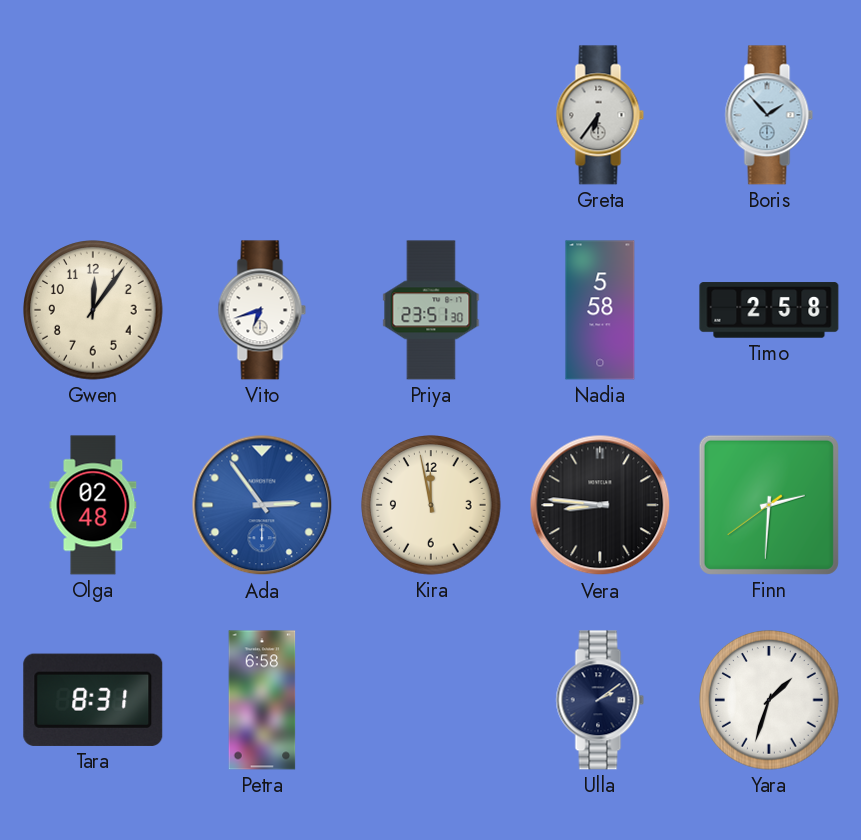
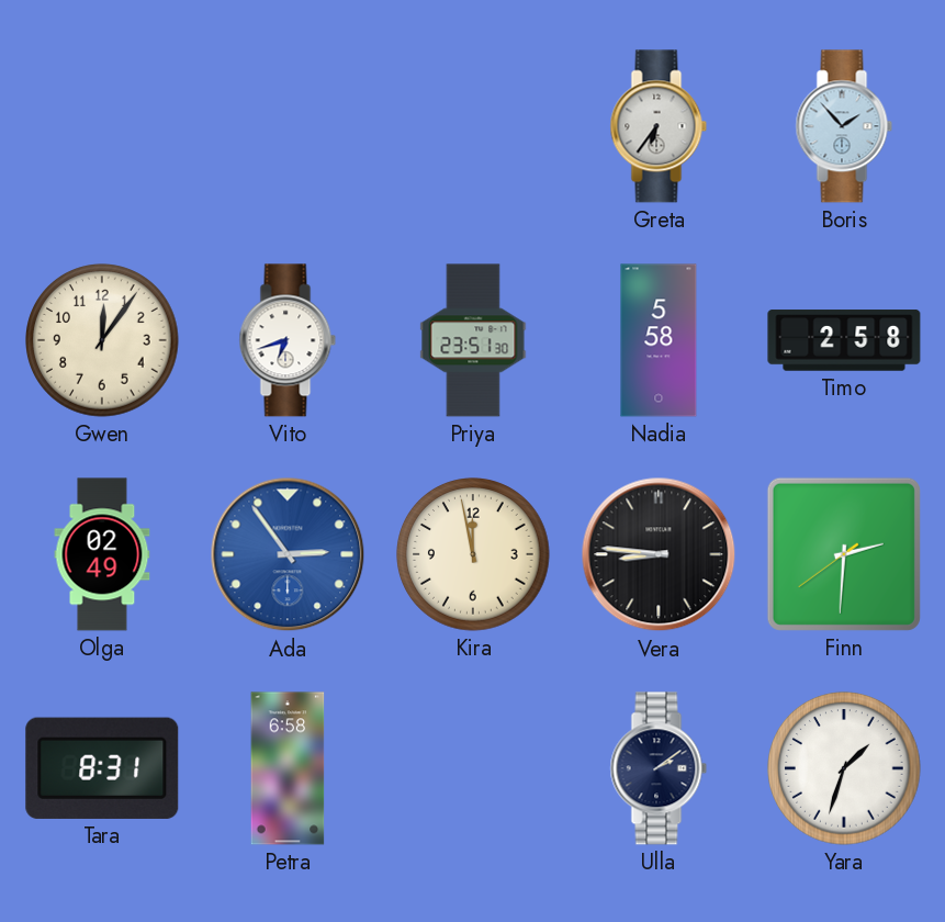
Olga: 02:48 -> 02:49
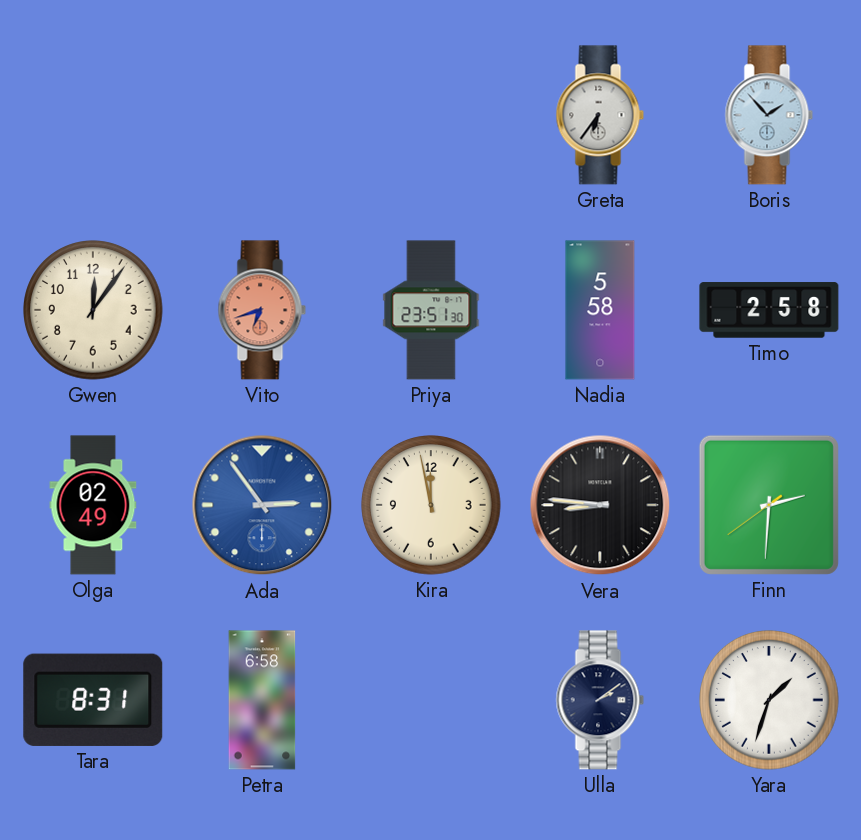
Vito dial: white -> salmon
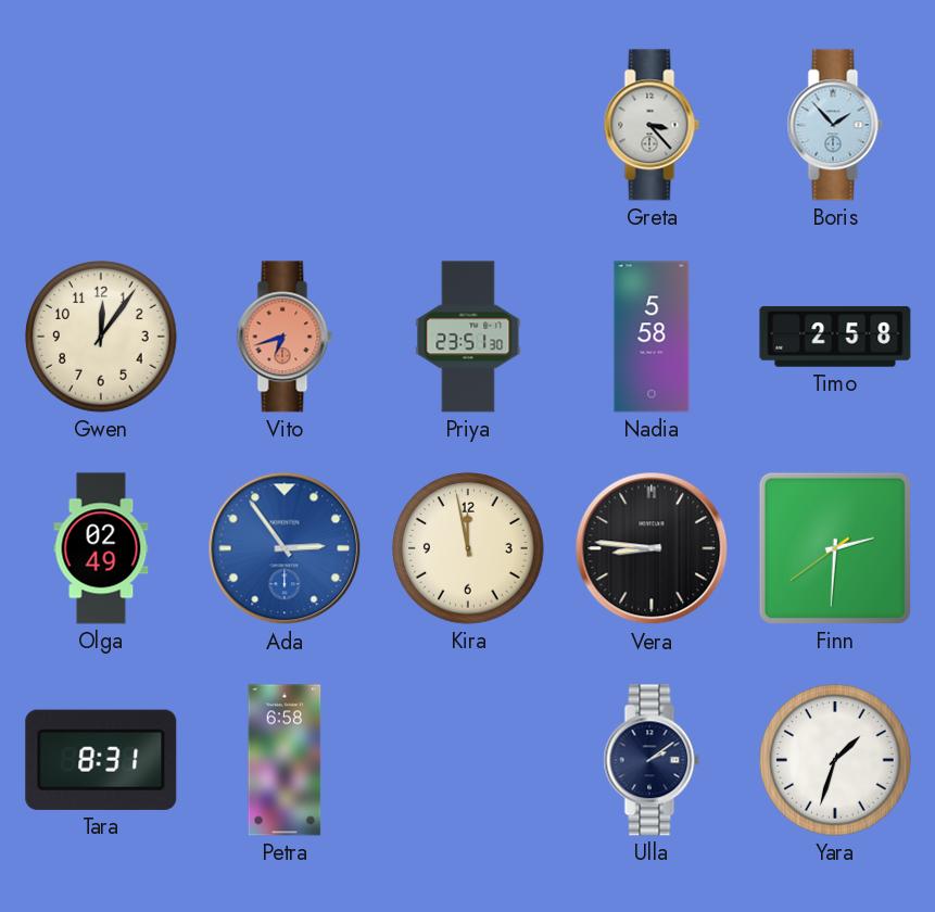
Greta: 6:36 -> 3:23
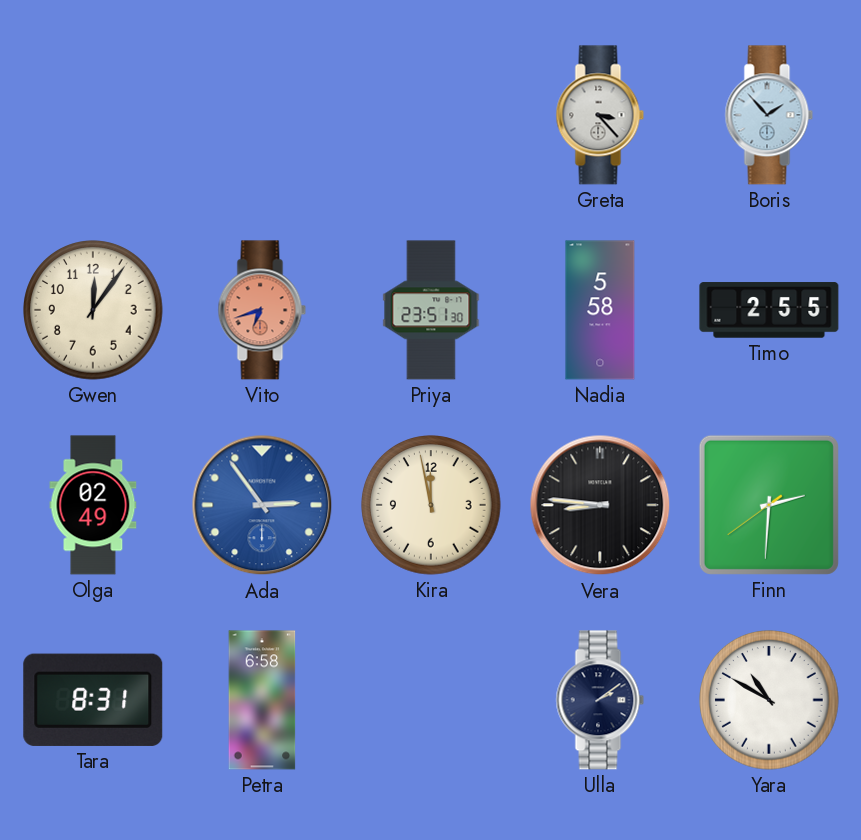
Timo: 2:58 -> 2:55
Yara: 1:33 -> 10:50
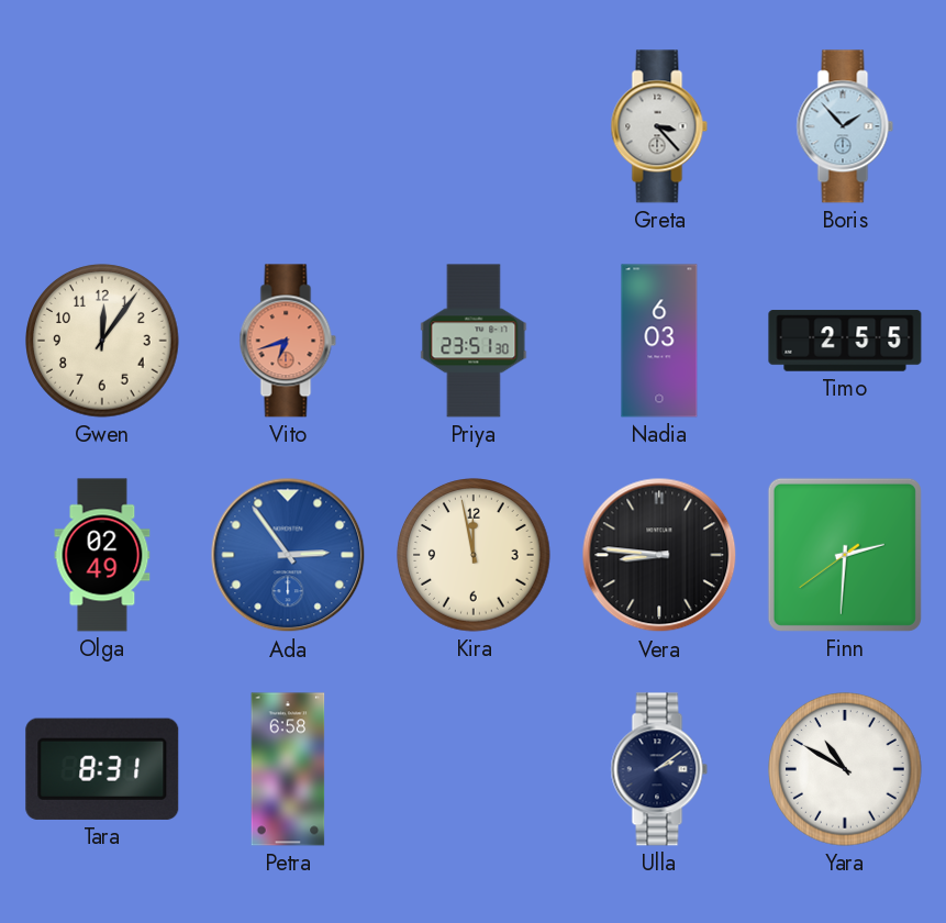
Nadia: 5:58 -> 6:03
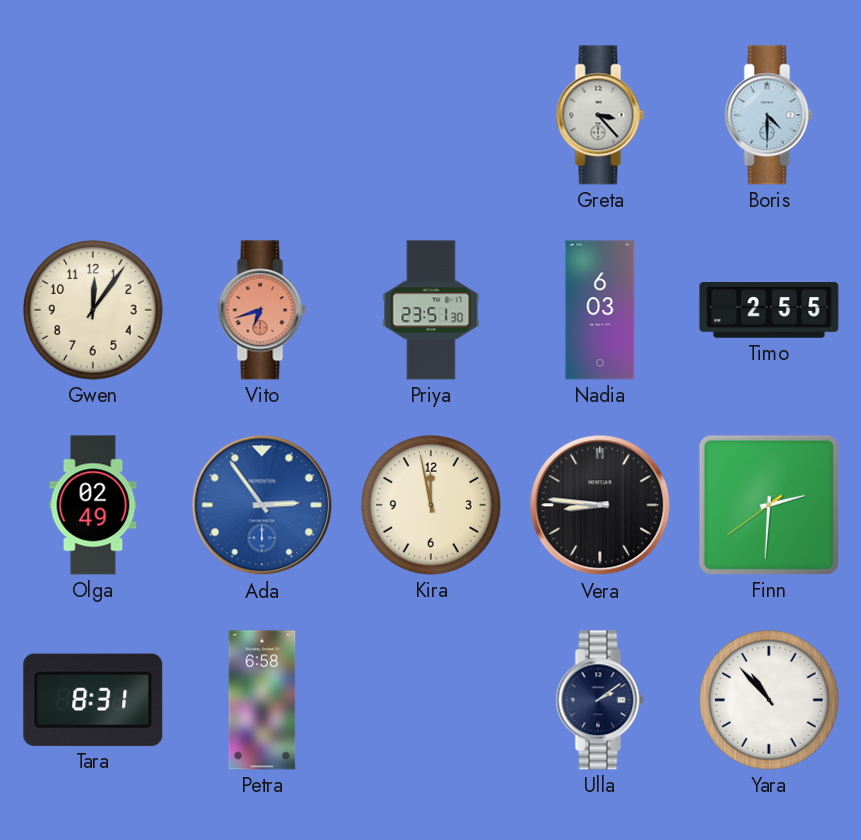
Boris: 1:53 -> 4:30
Yara: 10:50 -> 10:53
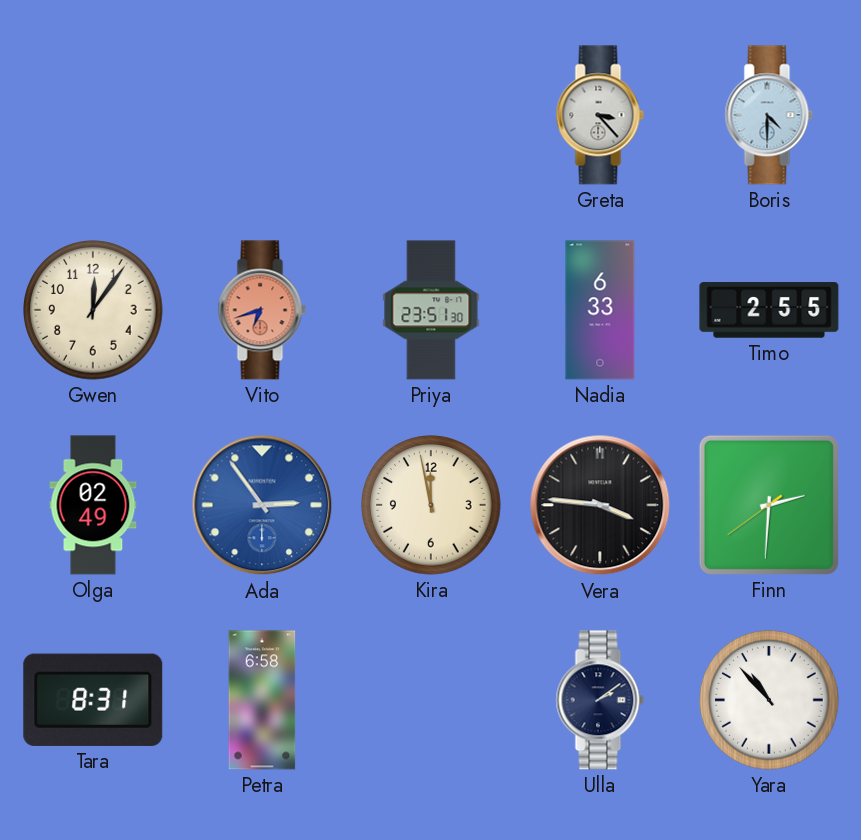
Nadia: 6:03 -> 6:33
Vera: 8:46 -> 3:46
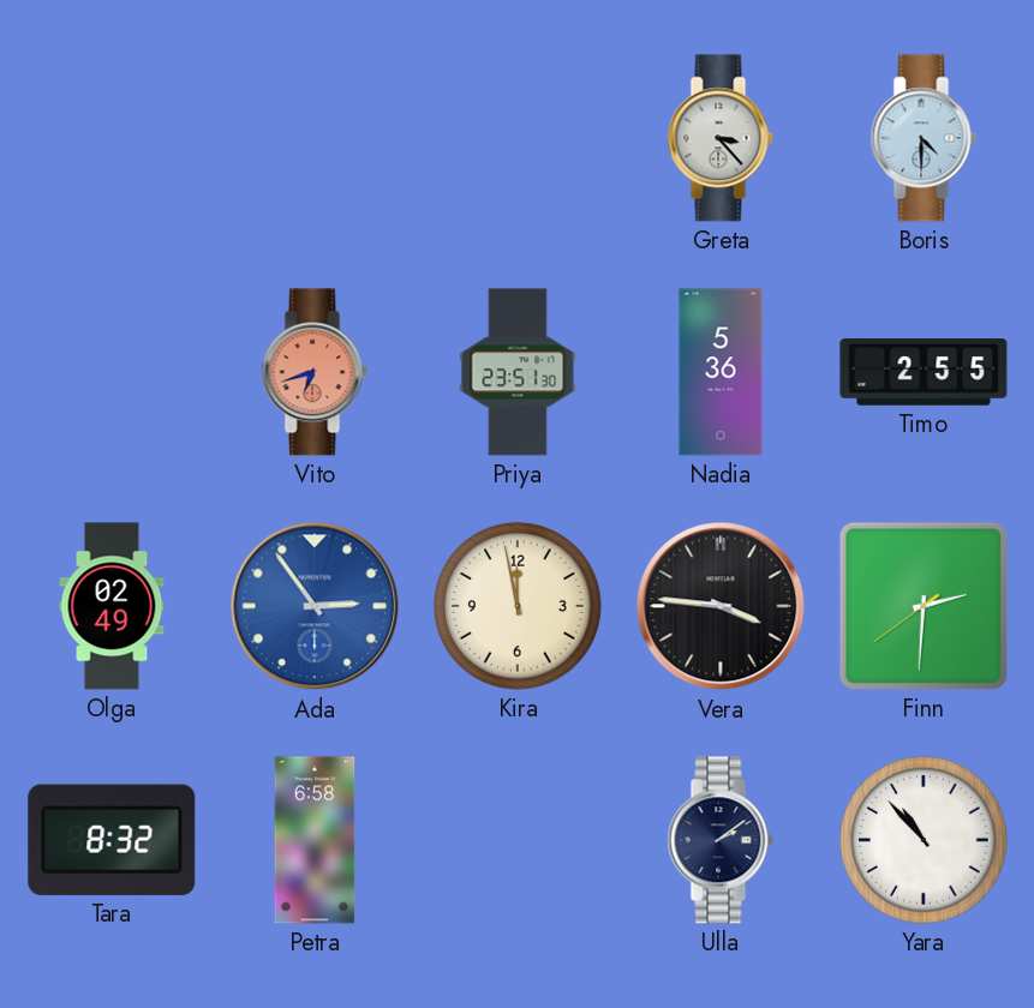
Gwen: 12:06 -> none
Nadia: 6:33 -> 5:36
Tara: 8:31 -> 8:32
